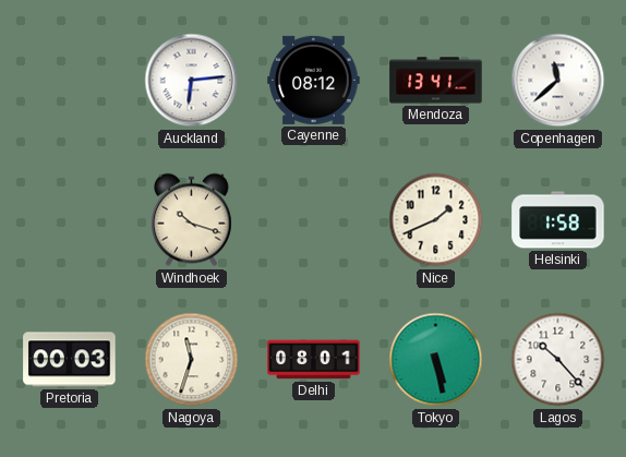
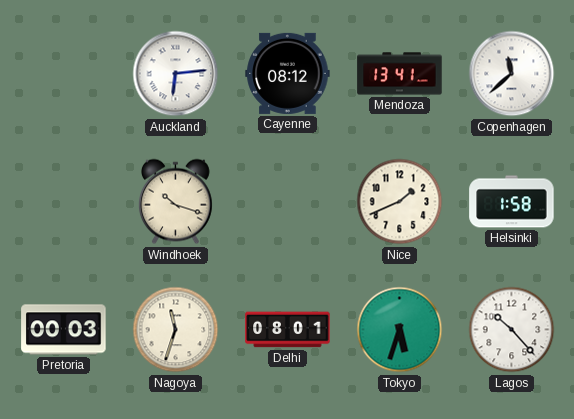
Tokyo: 5:28 -> 5:33
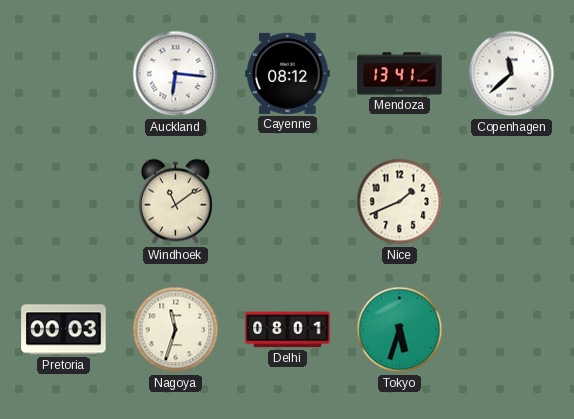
Auckland: 6:14 -> 6:16
Windhoek: 10:18 -> 11:09
Helsinki: 1:58 -> none
Lagos: 10:23 -> none
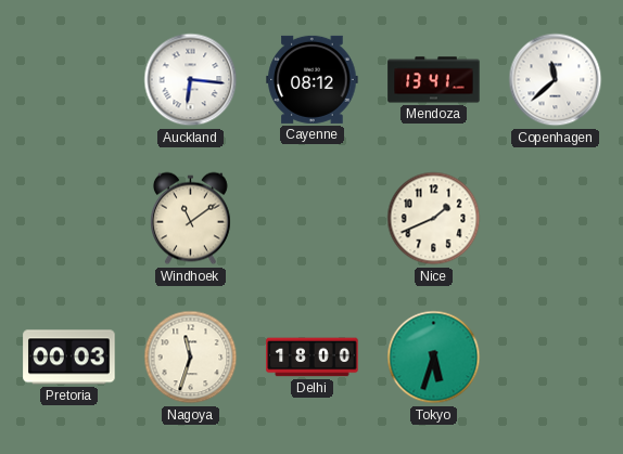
Delhi: 08:01 -> 18:00
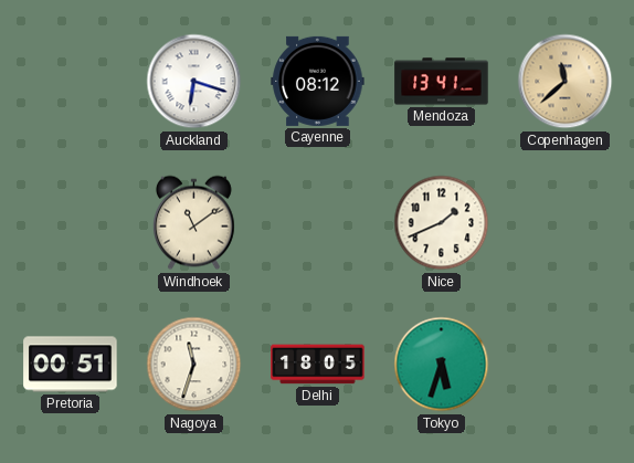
Auckland: 6:16 -> 6:18
Copenhagen dial: white -> champagne
Pretoria: 00:03 -> 00:51
Delhi: 18:00 -> 18:05
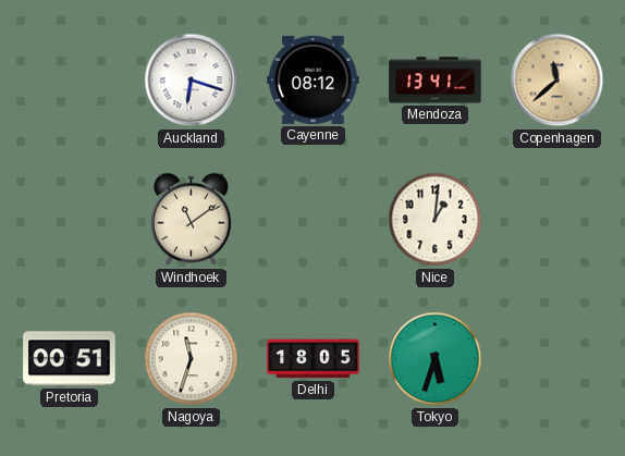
Nice: 1:41 -> 1:01
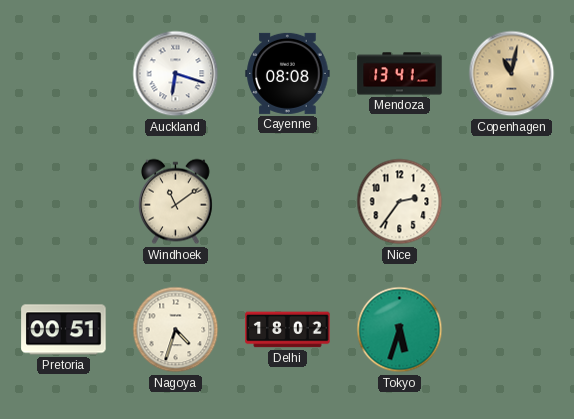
Cayenne: 08:12 -> 08:08
Copenhagen: 11:38 -> 11:02
Nice: 1:01 -> 2:36
Nagoya: 11:33 -> 4:33
Delhi: 18:05 -> 18:02
